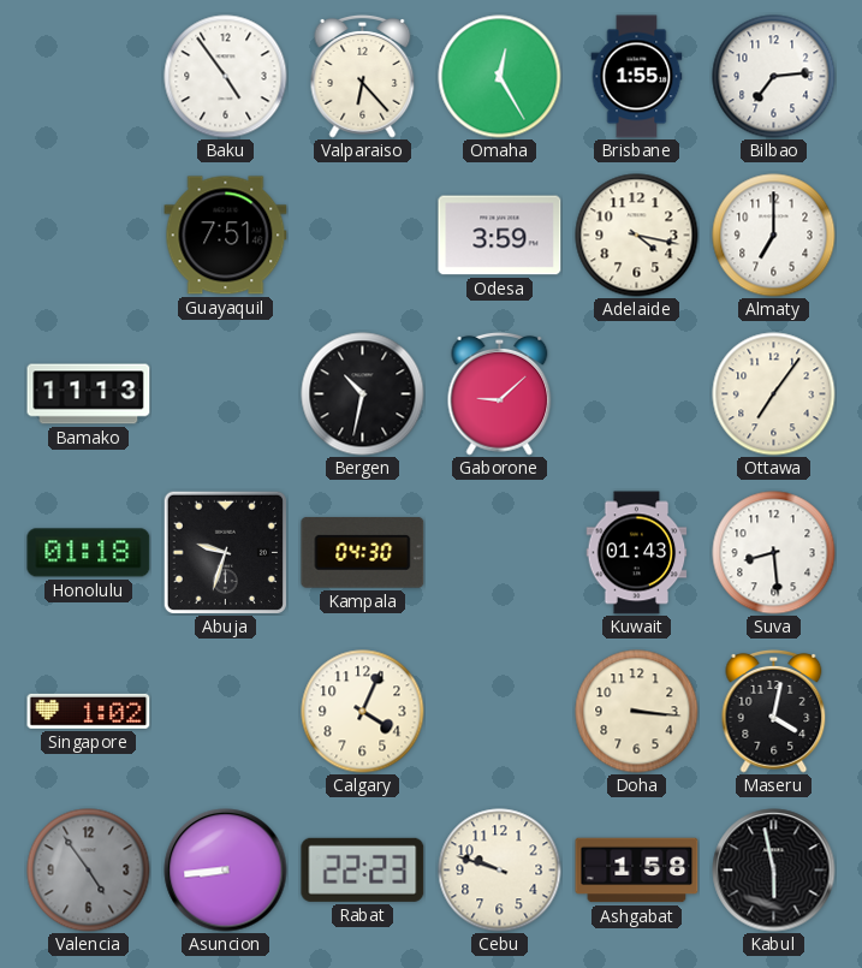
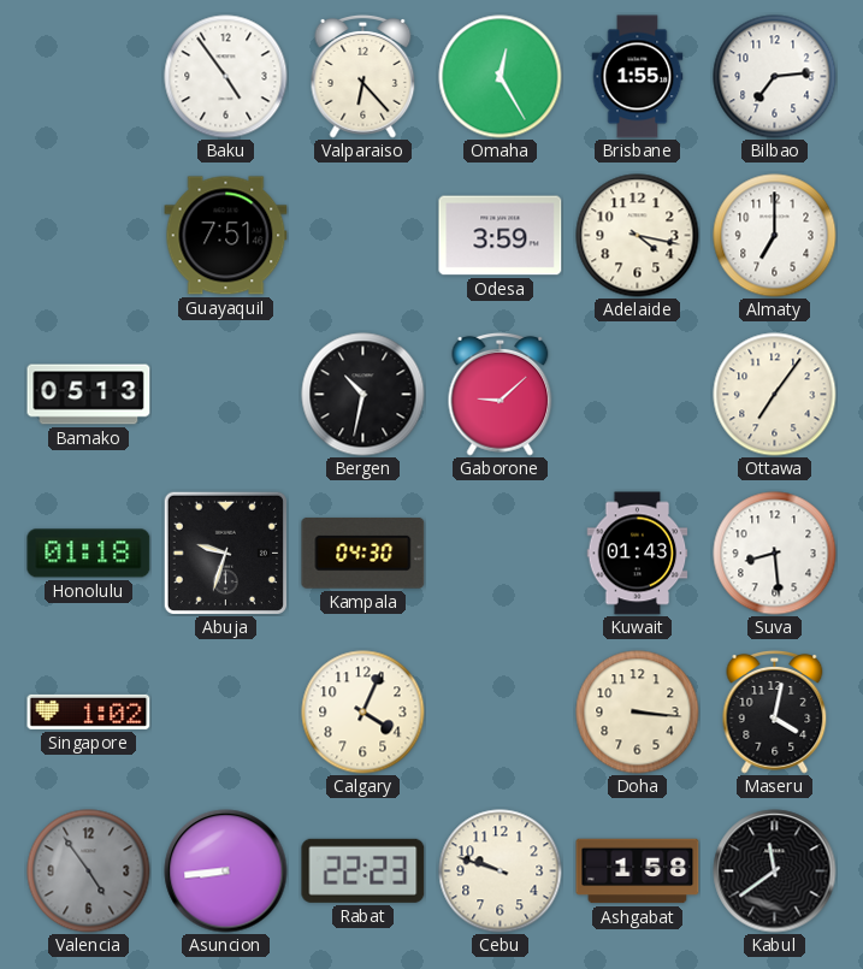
Bamako: 11:13 -> 05:13
Kabul: 5:58 -> 11:39
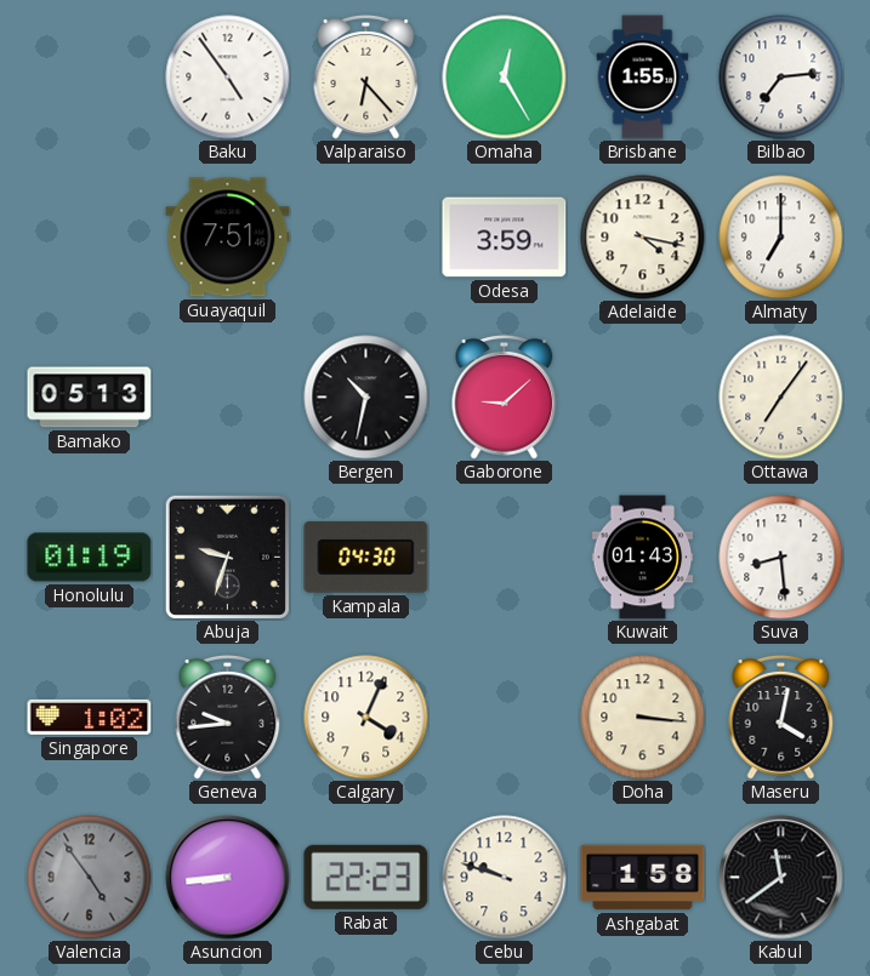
Honolulu: 01:18 -> 01:19
Geneva: none -> 9:44
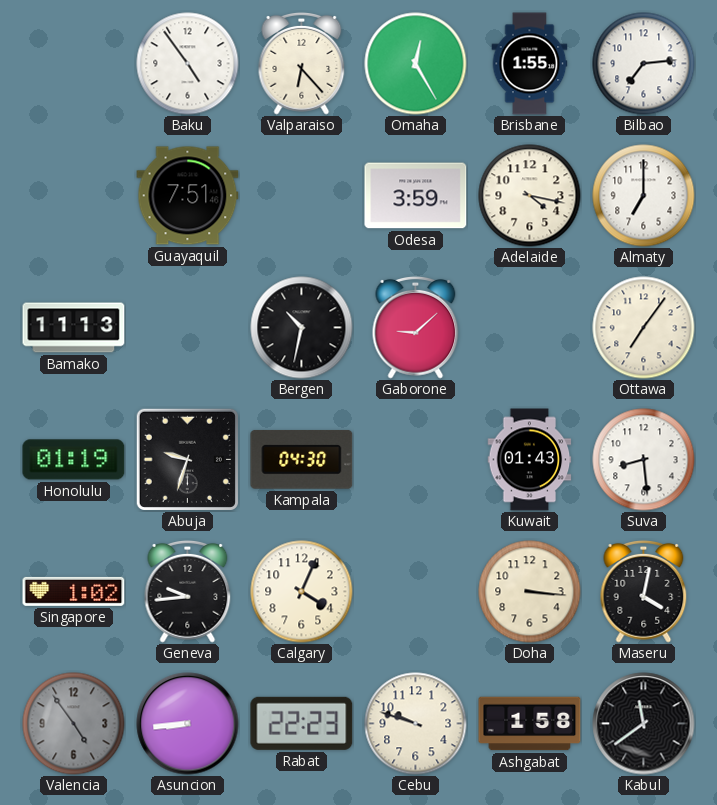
Bamako: 05:13 -> 11:13
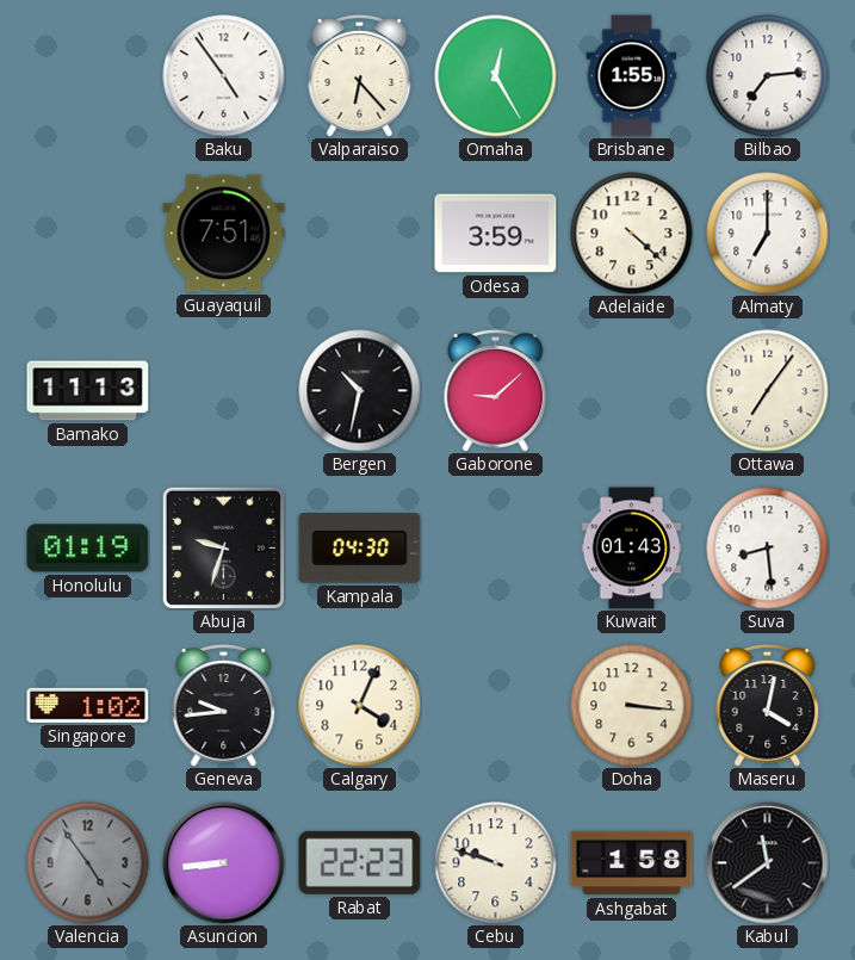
Adelaide: 4:17 -> 4:22
